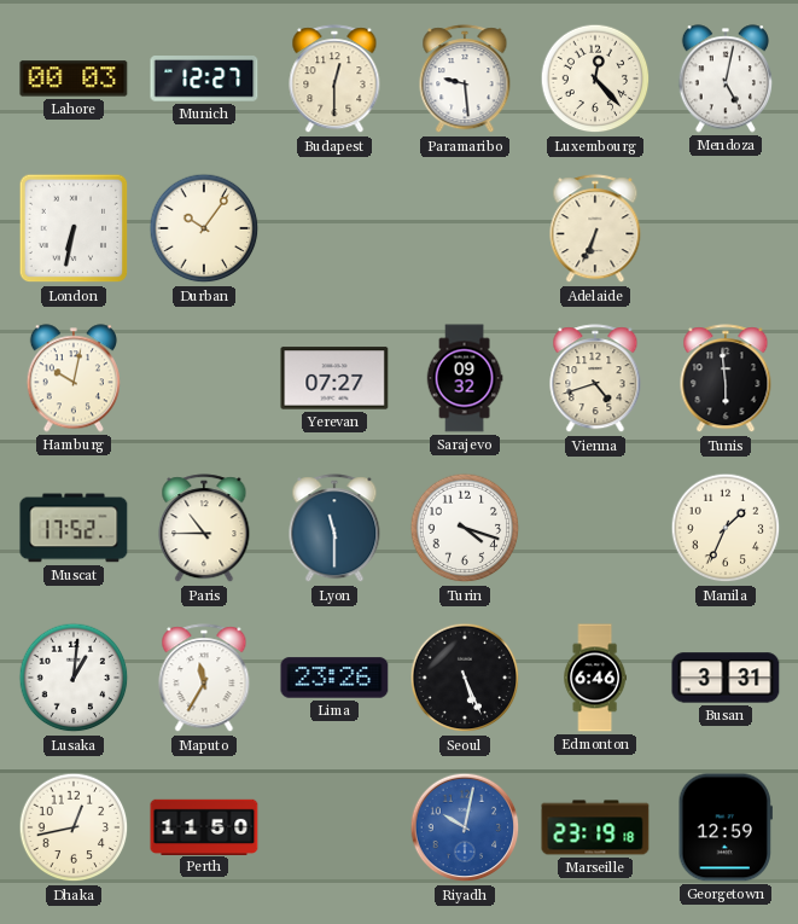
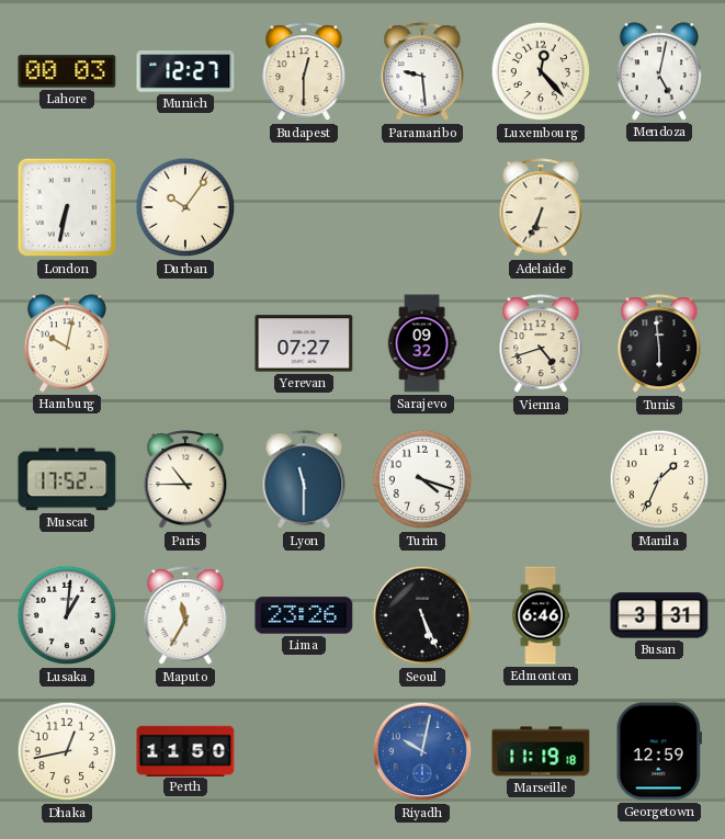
Marseille: 23:19 -> 11:19
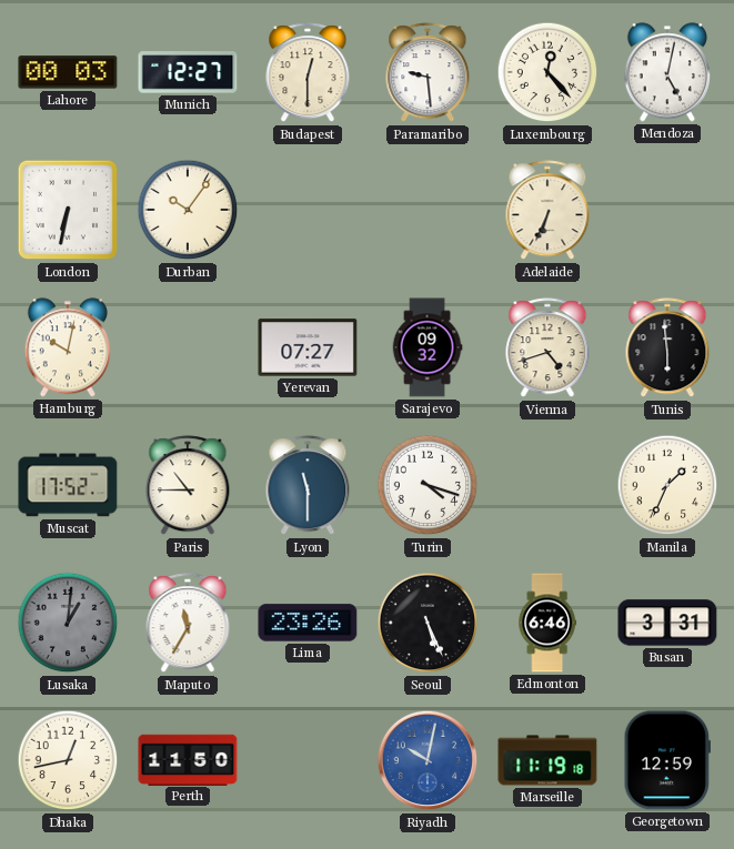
Lusaka dial: white -> grey
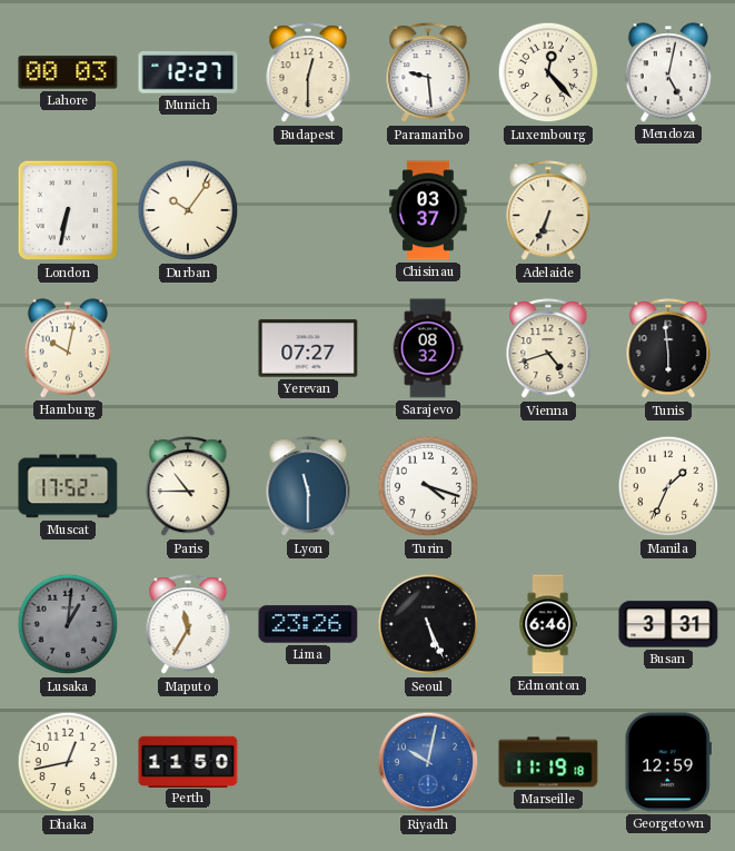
Chisinau: none -> 03:37
Sarajevo: 09:32 -> 08:32
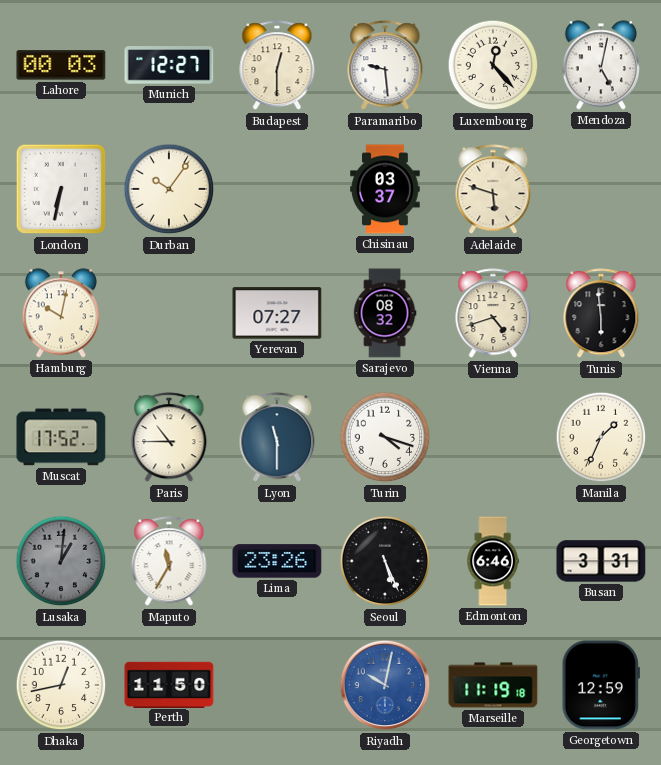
Adelaide: 6:34 -> 5:48
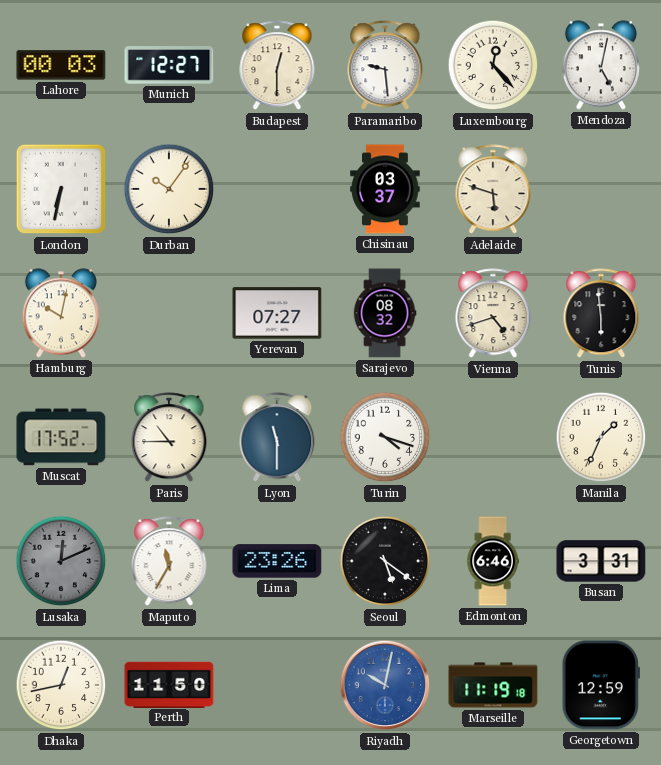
Lusaka: 1:01 -> 12:11
Seoul: 5:26 -> 5:21
